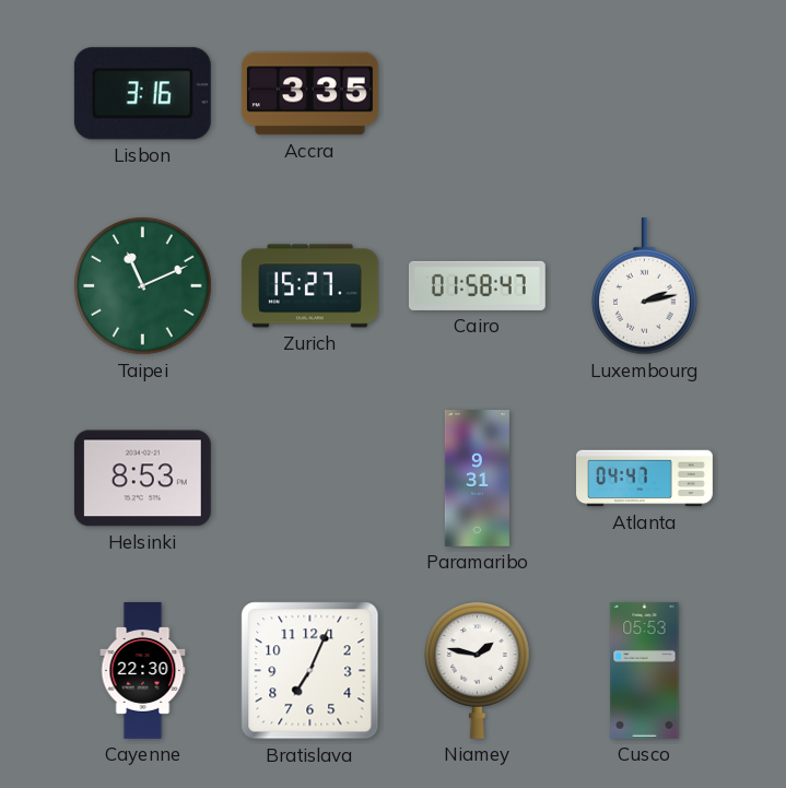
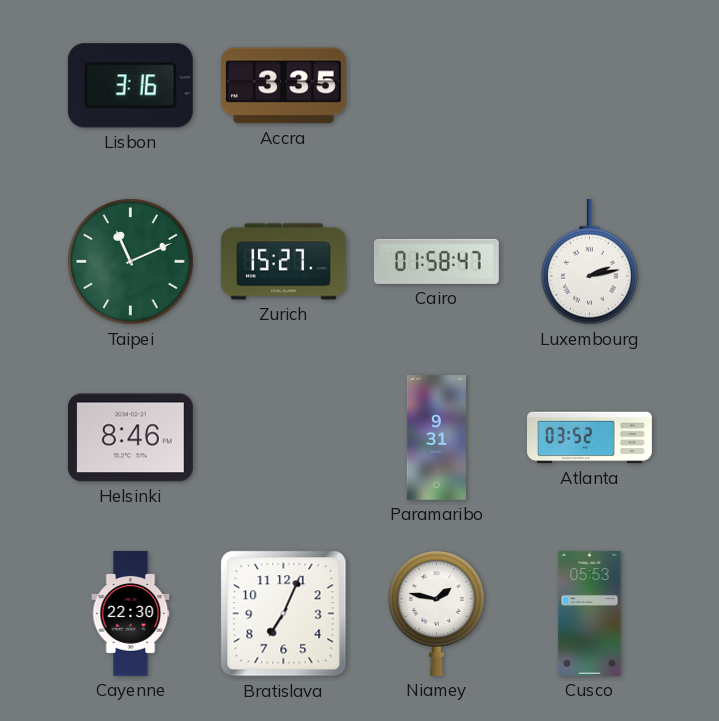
Helsinki: 8:53 -> 8:46
Atlanta: 04:47 -> 03:52
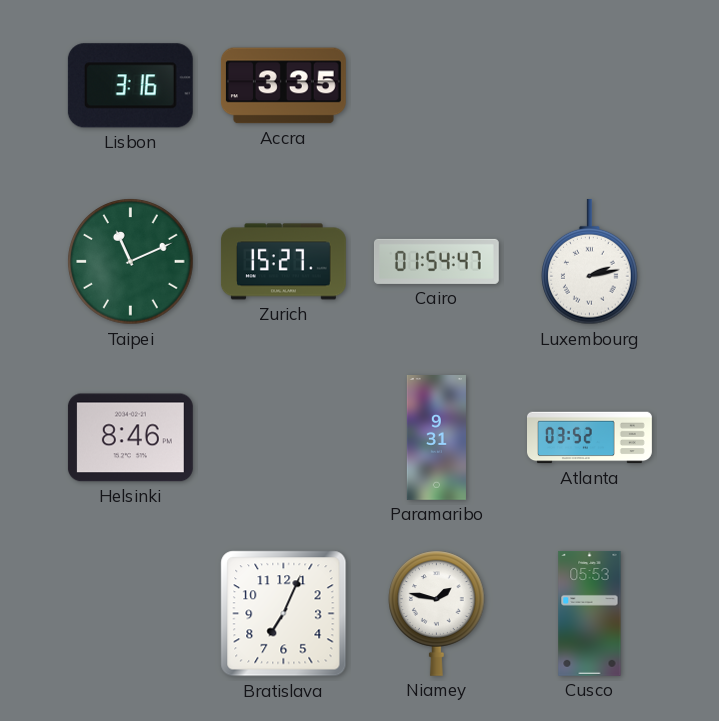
Cairo: 01:58 -> 01:54
Cayenne: 22:30 -> none
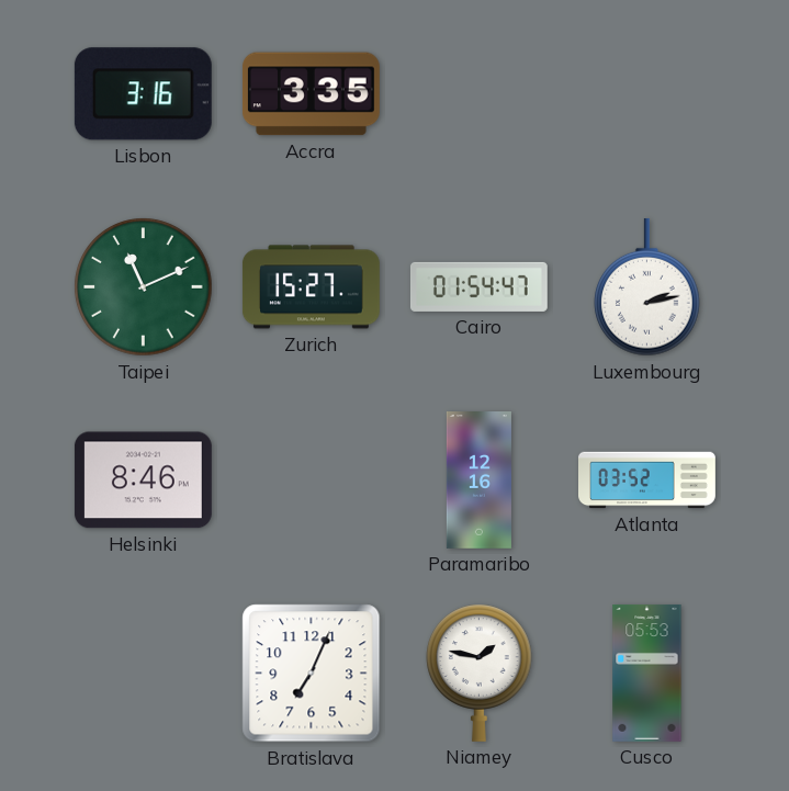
Paramaribo: 9:31 -> 12:16
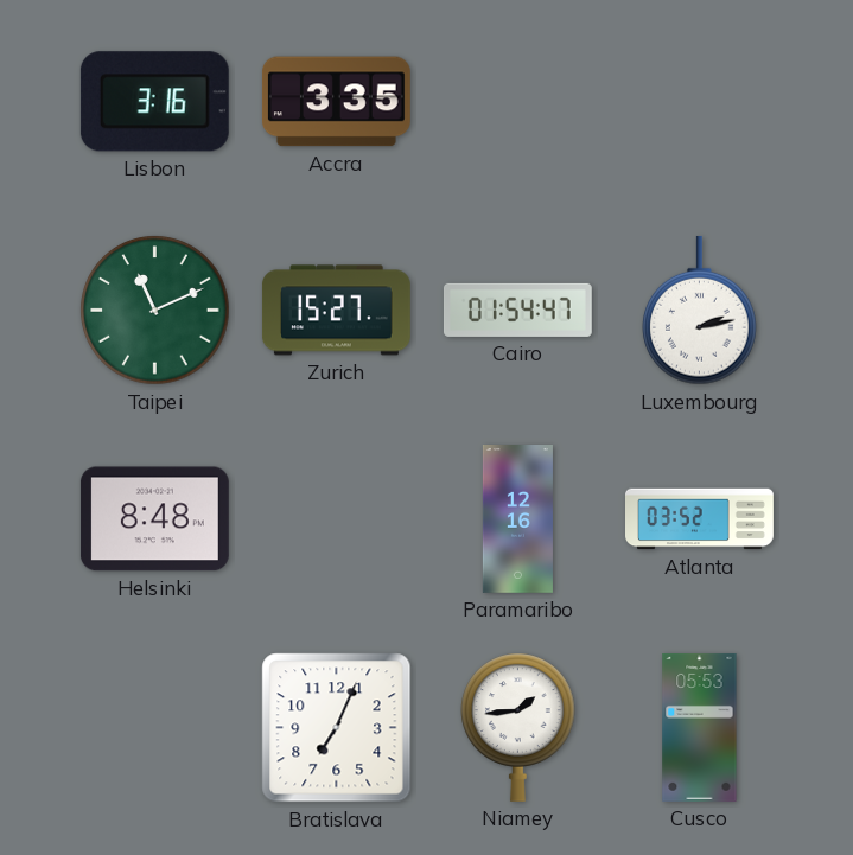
Helsinki: 8:46 -> 8:48
Niamey: 1:47 -> 1:44
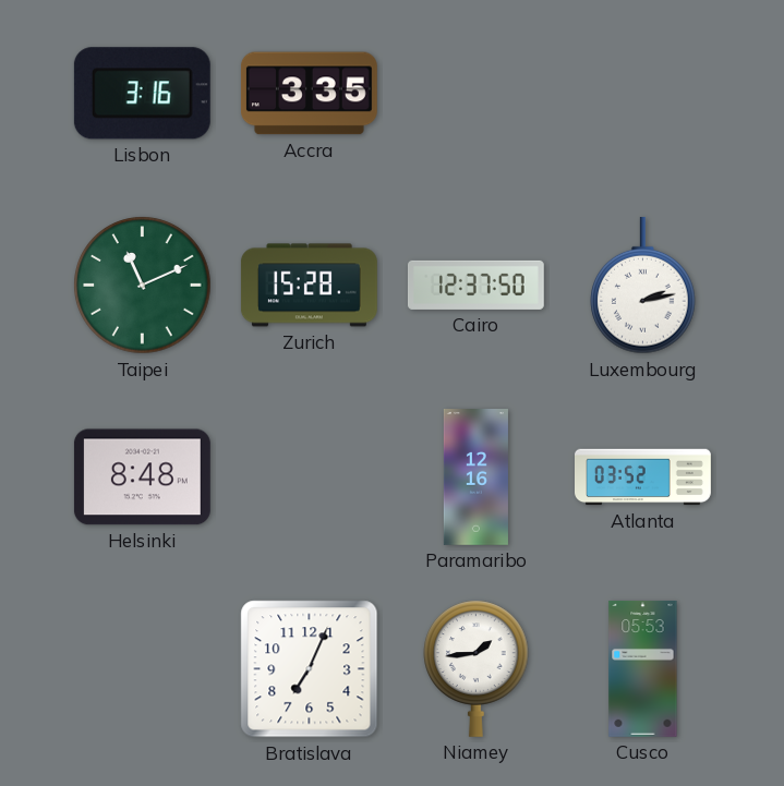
Zurich: 15:27 -> 15:28
Cairo: 01:54 -> 12:37
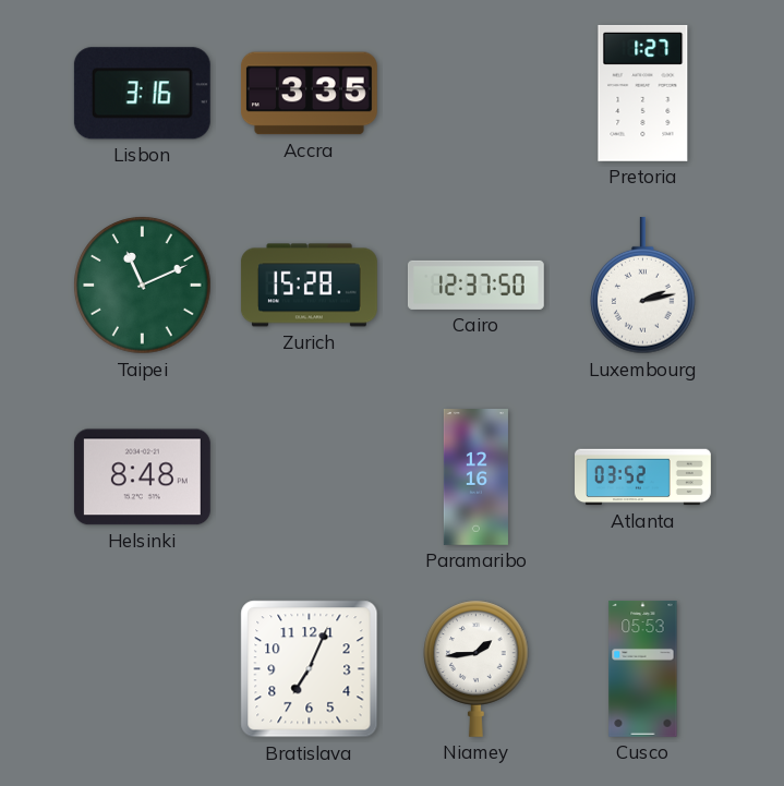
Pretoria: none -> 1:27
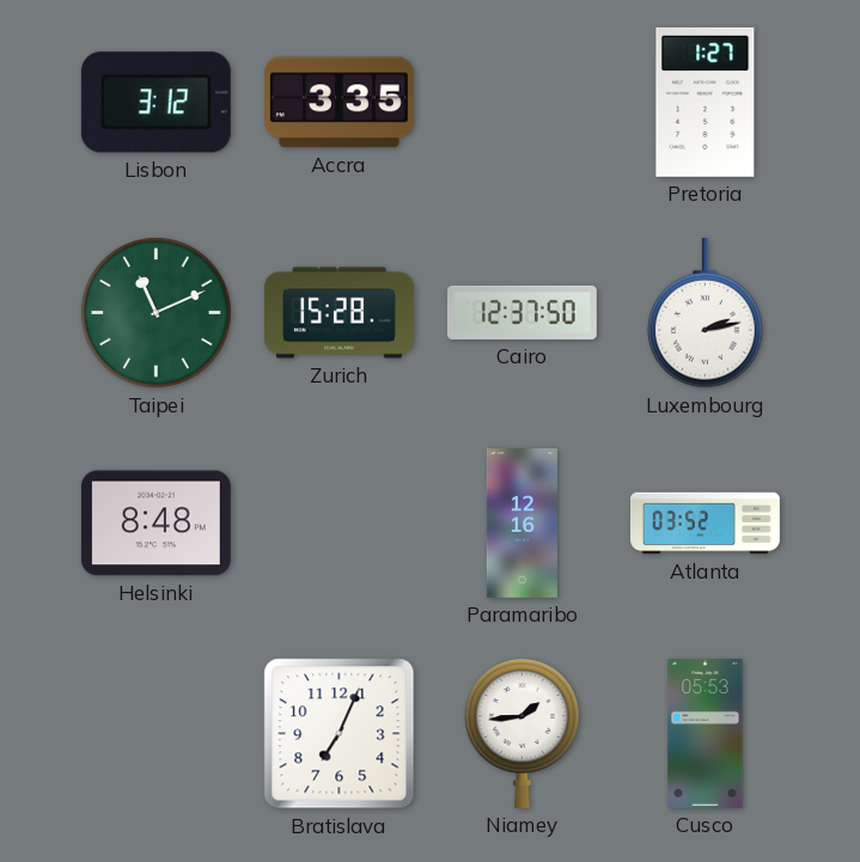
Lisbon: 3:16 -> 3:12
